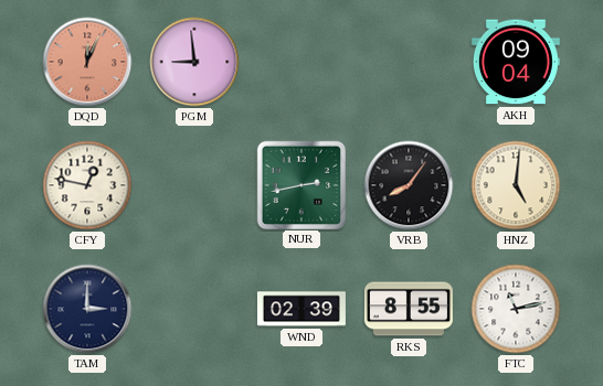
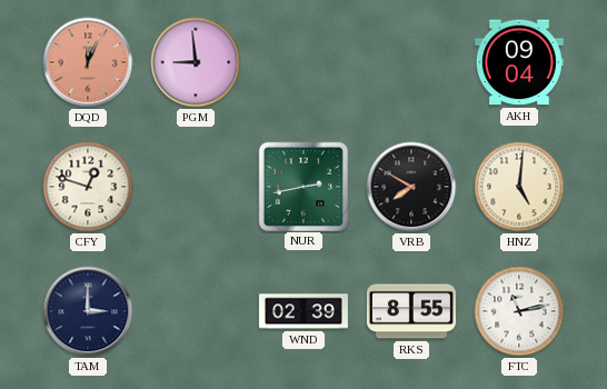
CFY: 12:47 -> 12:48
VRB: 8:06 -> 7:50
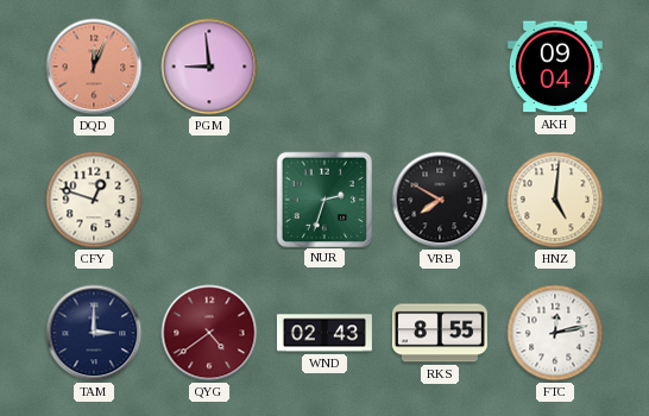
NUR: 2:43 -> 2:33
QYG: none -> 4:39
WND: 02:39 -> 02:43
FTC: 11:13 -> 12:13
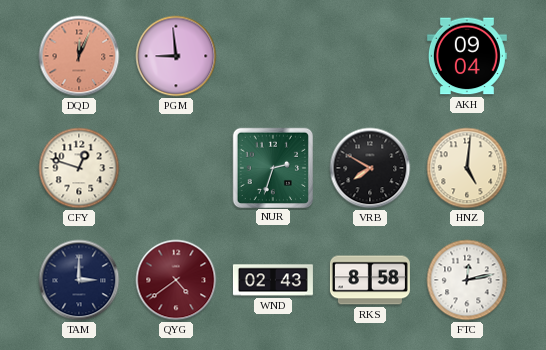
RKS: 8:55 -> 8:58
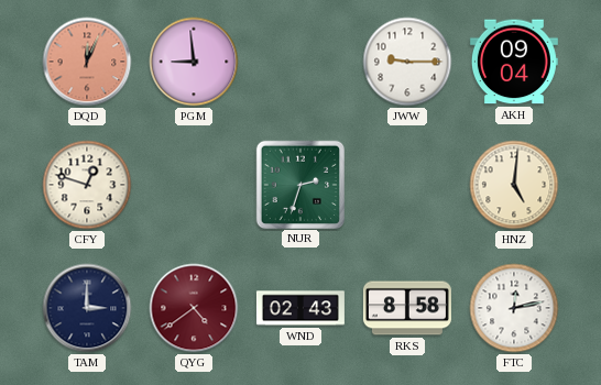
JWW: none -> 9:15
VRB: 7:50 -> none
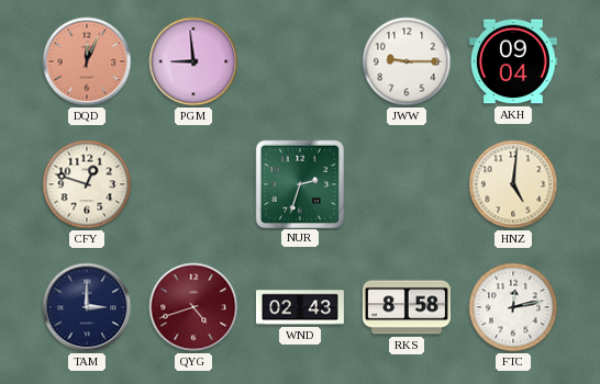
QYG: 4:39 -> 4:42
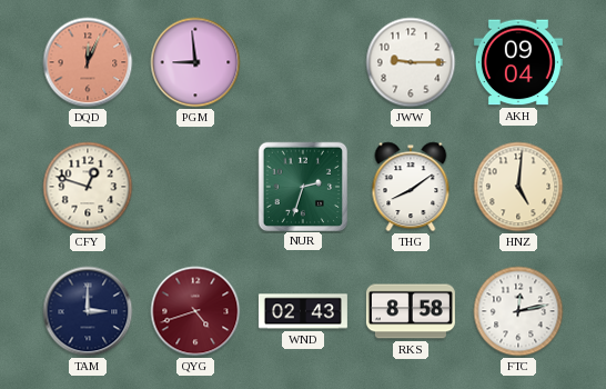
THG: none -> 8:09
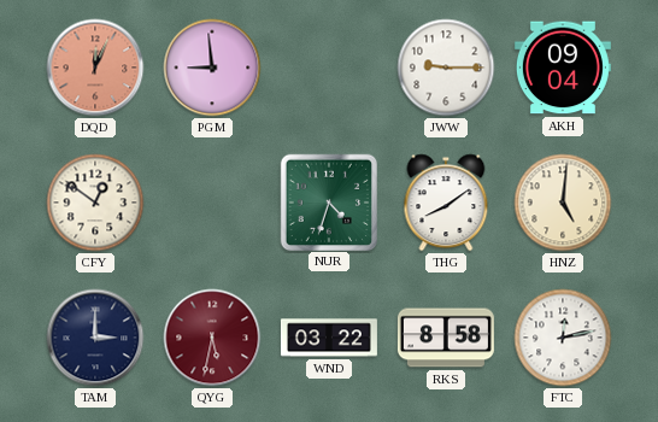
CFY: 12:48 -> 12:51
NUR: 2:33 -> 4:33
QYG: 4:42 -> 5:32
WND: 02:43 -> 03:22
